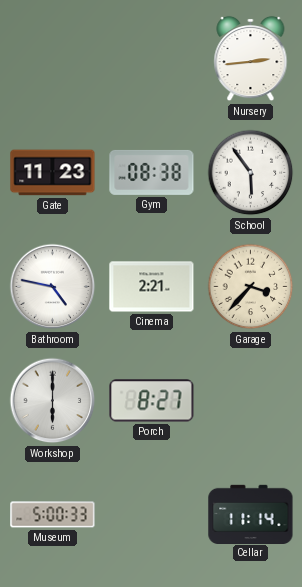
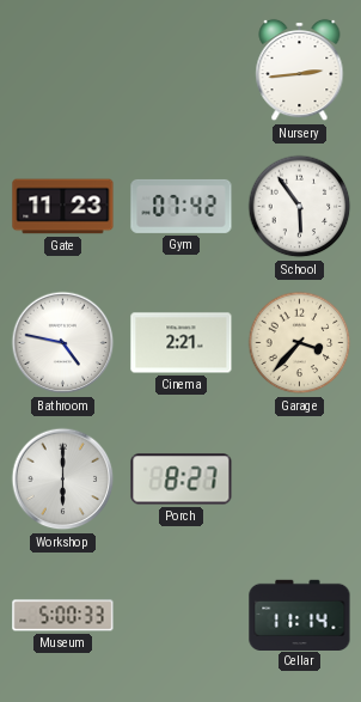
Gym: 08:38 -> 07:42
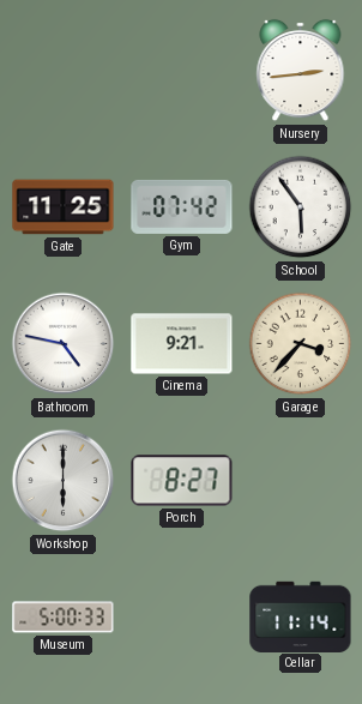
Gate: 11:23 -> 11:25
Cinema: 2:21 -> 9:21
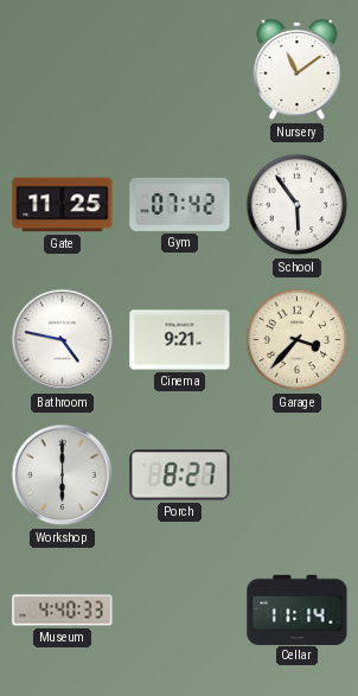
Nursery: 2:44 -> 11:09
Museum: 5:00 -> 4:40
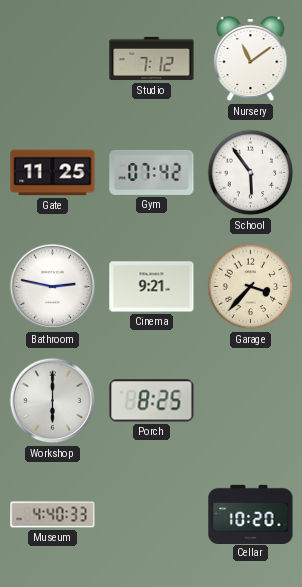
Studio: none -> 7:12
Bathroom: 4:47 -> 2:47
Porch: 8:27 -> 8:25
Cellar: 11:14 -> 10:20
